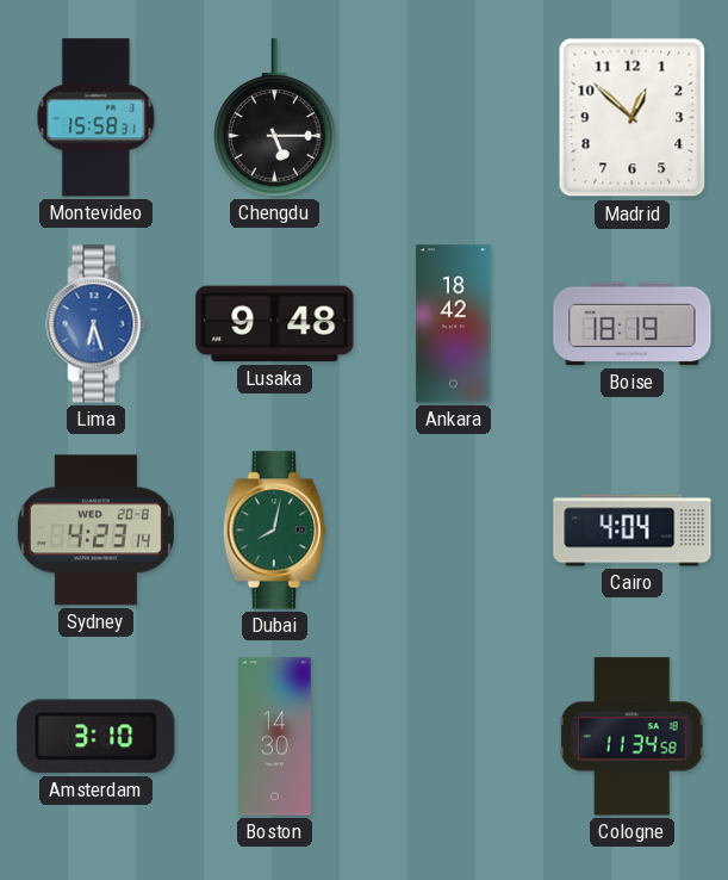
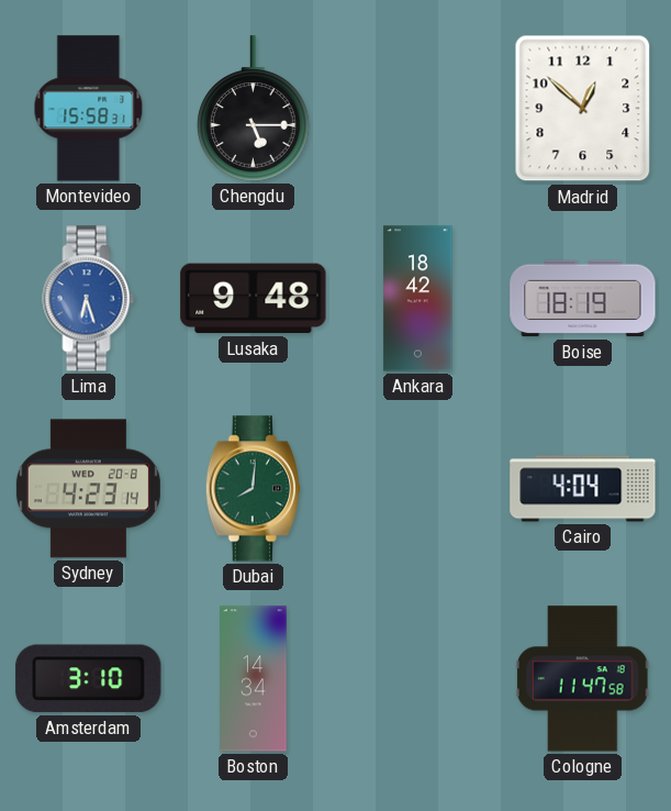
Dubai: 8:02 -> 8:01
Boston: 14:30 -> 14:34
Cologne: 11:34 -> 11:47
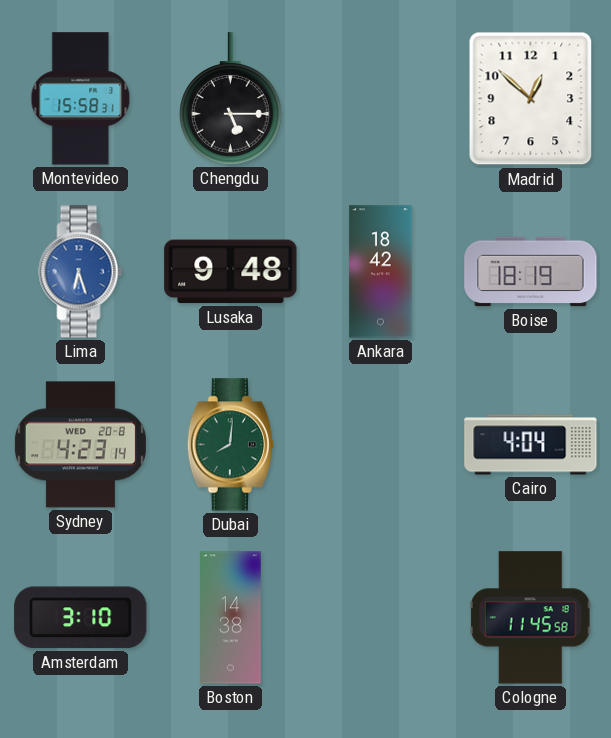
Boston: 14:34 -> 14:38
Cologne: 11:47 -> 11:45
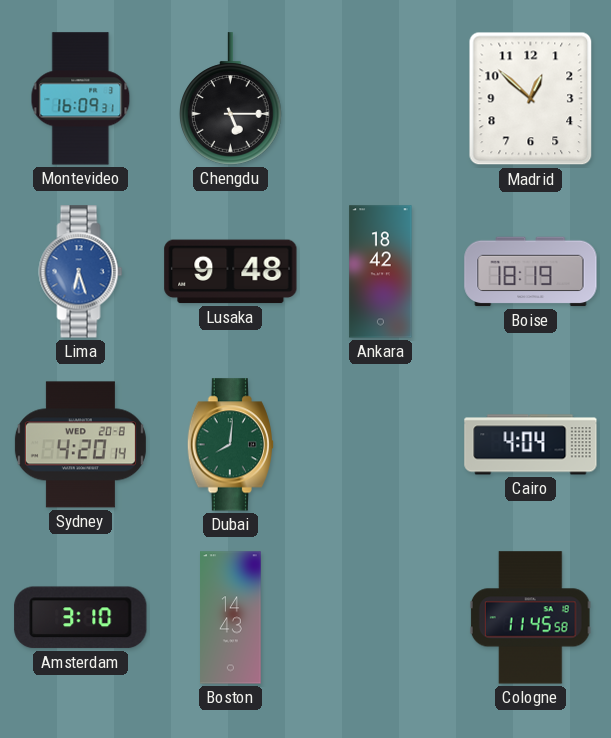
Montevideo: 15:58 -> 16:09
Sydney: 4:23 -> 4:20
Boston: 14:38 -> 14:43
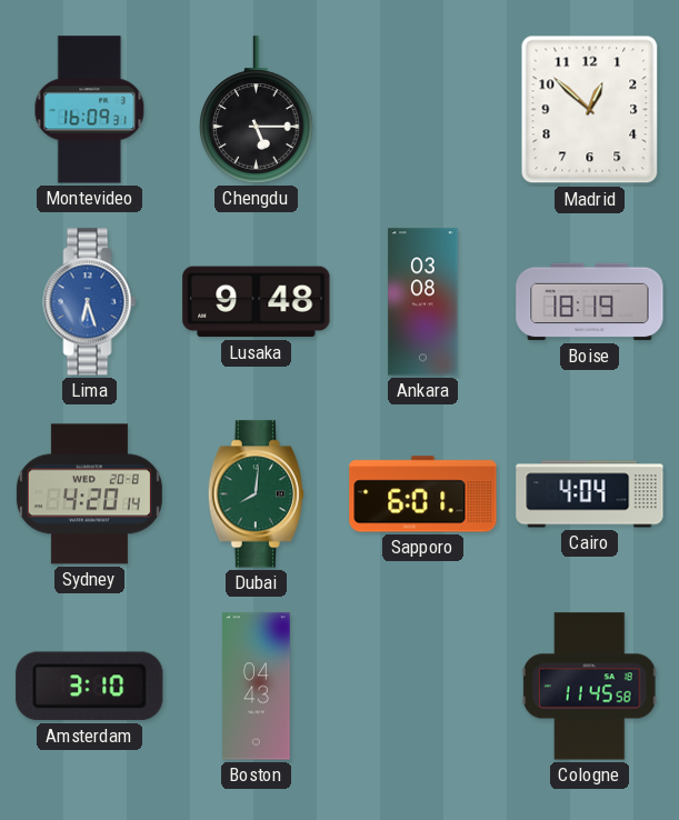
Ankara: 18:42 -> 03:08
Sapporo: none -> 6:01
Boston: 14:43 -> 04:43
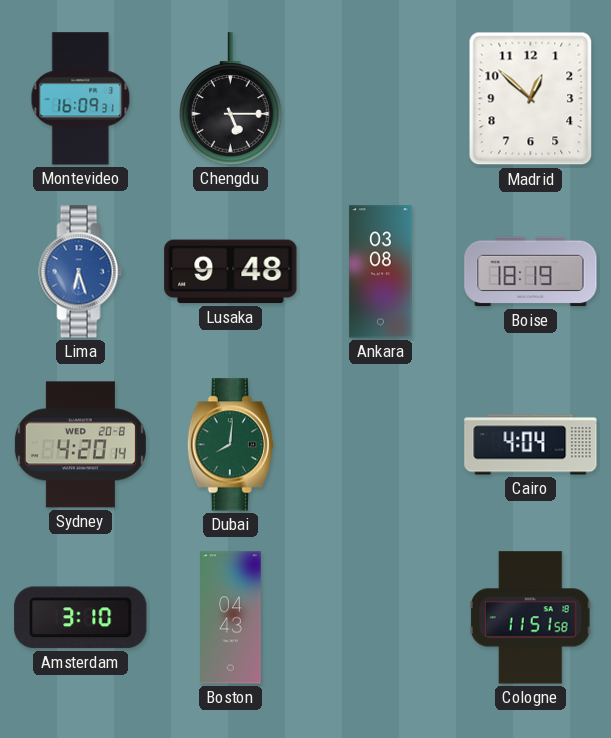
Sapporo: 6:01 -> none
Cologne: 11:45 -> 11:51
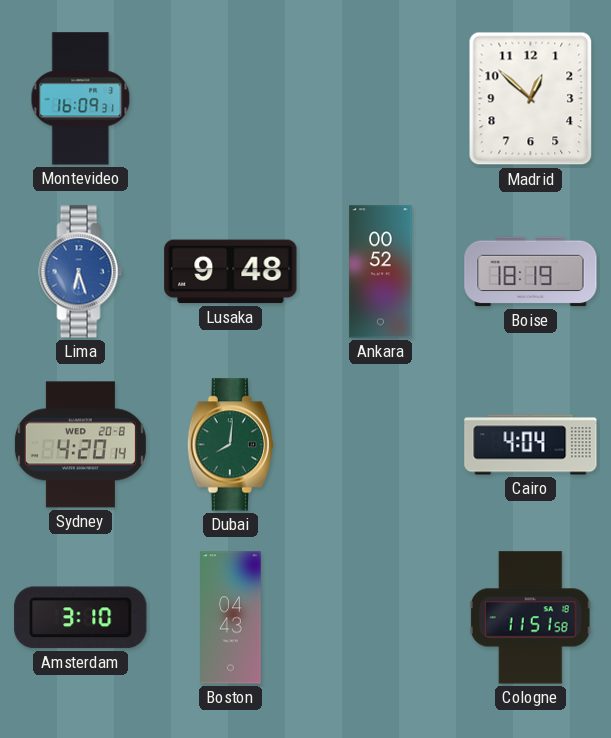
Chengdu: 5:15 -> none
Ankara: 03:08 -> 00:52
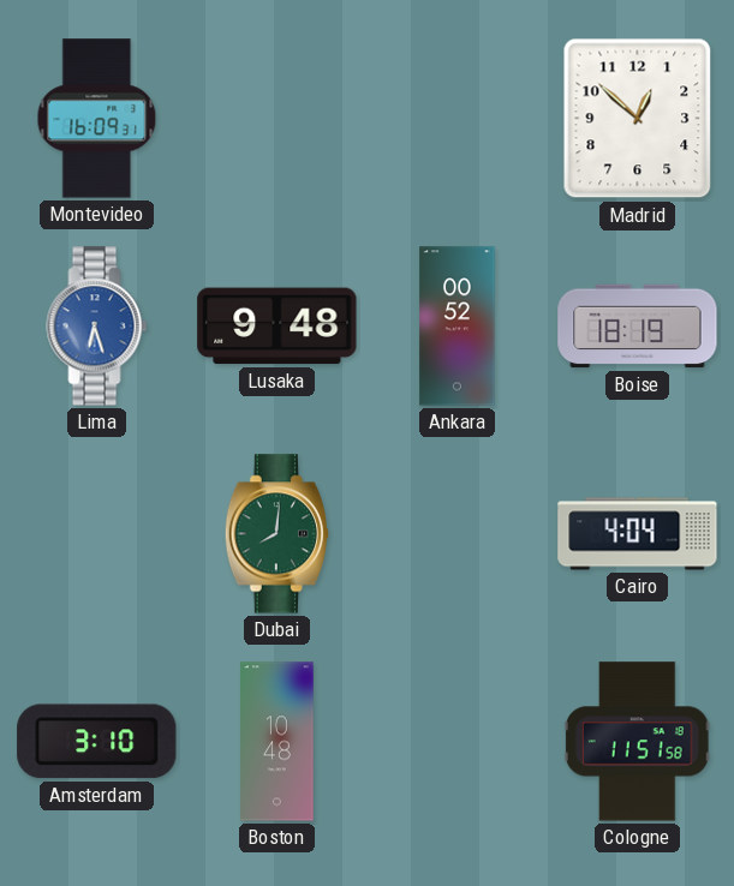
Sydney: 4:20 -> none
Boston: 04:43 -> 10:48
